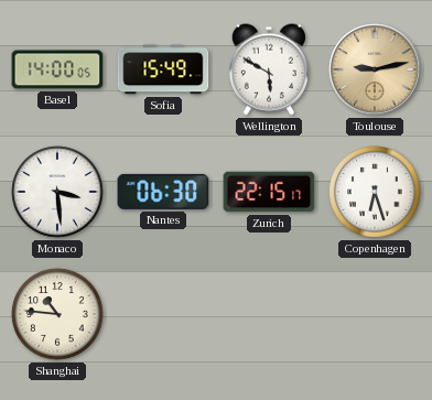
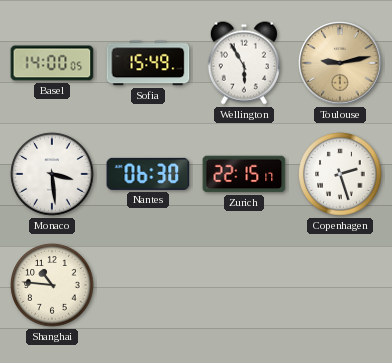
Wellington: 5:50 -> 5:55
Copenhagen: 6:27 -> 2:27
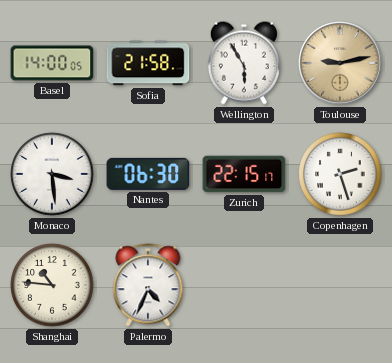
Sofia: 15:49 -> 21:58
Palermo: none -> 4:34
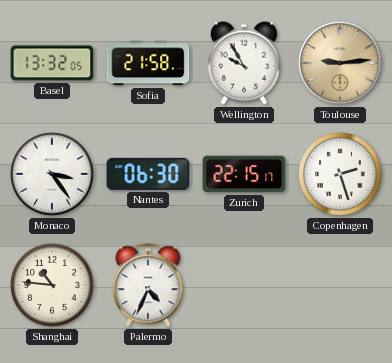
Basel: 14:00 -> 13:32
Wellington: 5:55 -> 9:55
Toulouse: 9:13 -> 9:14
Monaco: 3:29 -> 3:24
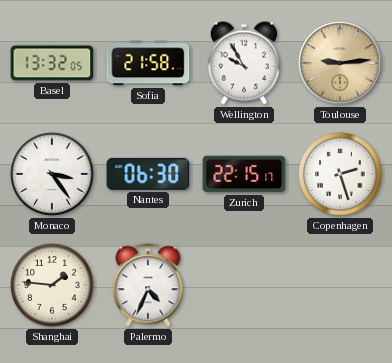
Shanghai: 10:46 -> 1:46
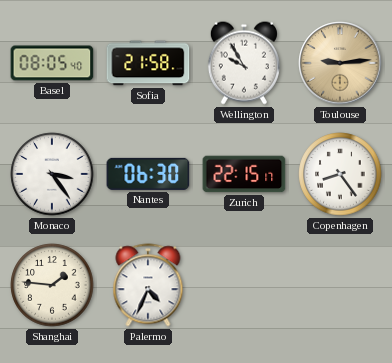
Basel: 13:32 -> 08:05
Copenhagen: 2:27 -> 8:24
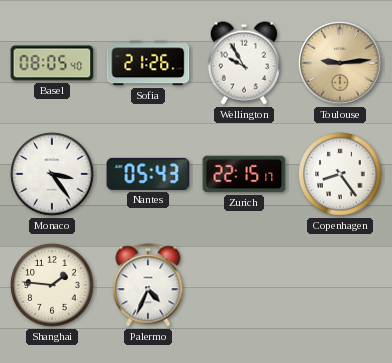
Sofia: 21:58 -> 21:26
Nantes: 06:30 -> 05:43
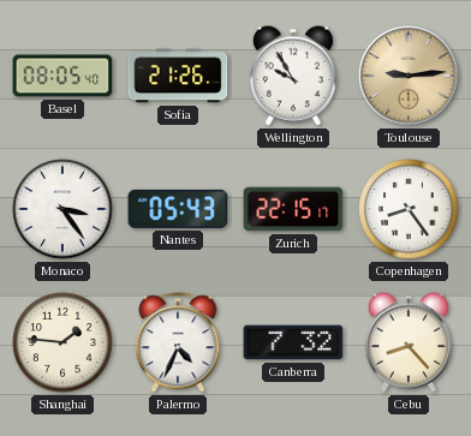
Canberra: none -> 7:32
Cebu: none -> 8:23
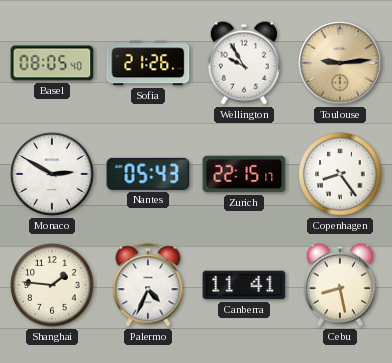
Monaco: 3:24 -> 2:50
Canberra: 7:32 -> 11:41
Cebu: 8:23 -> 8:28
